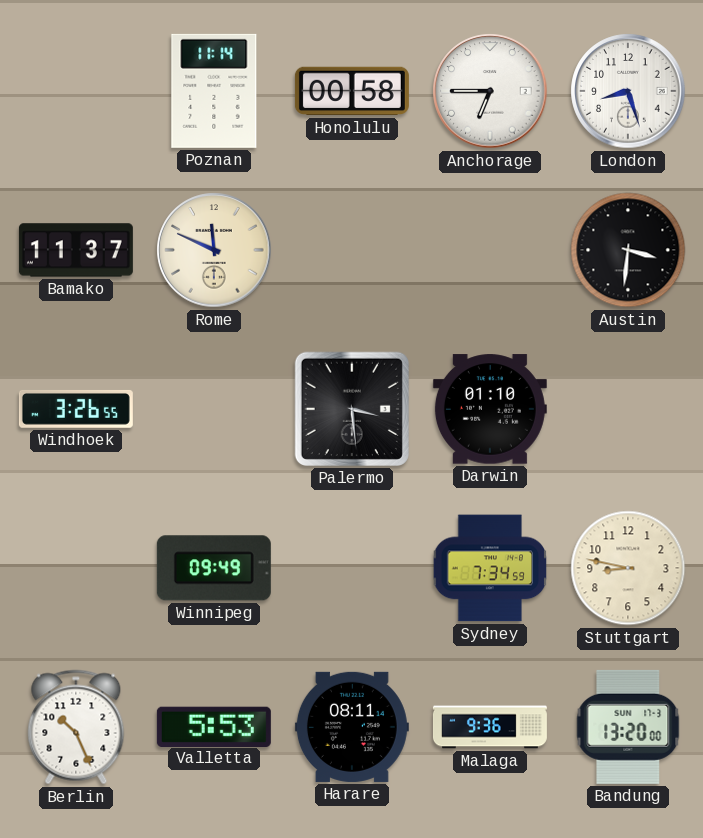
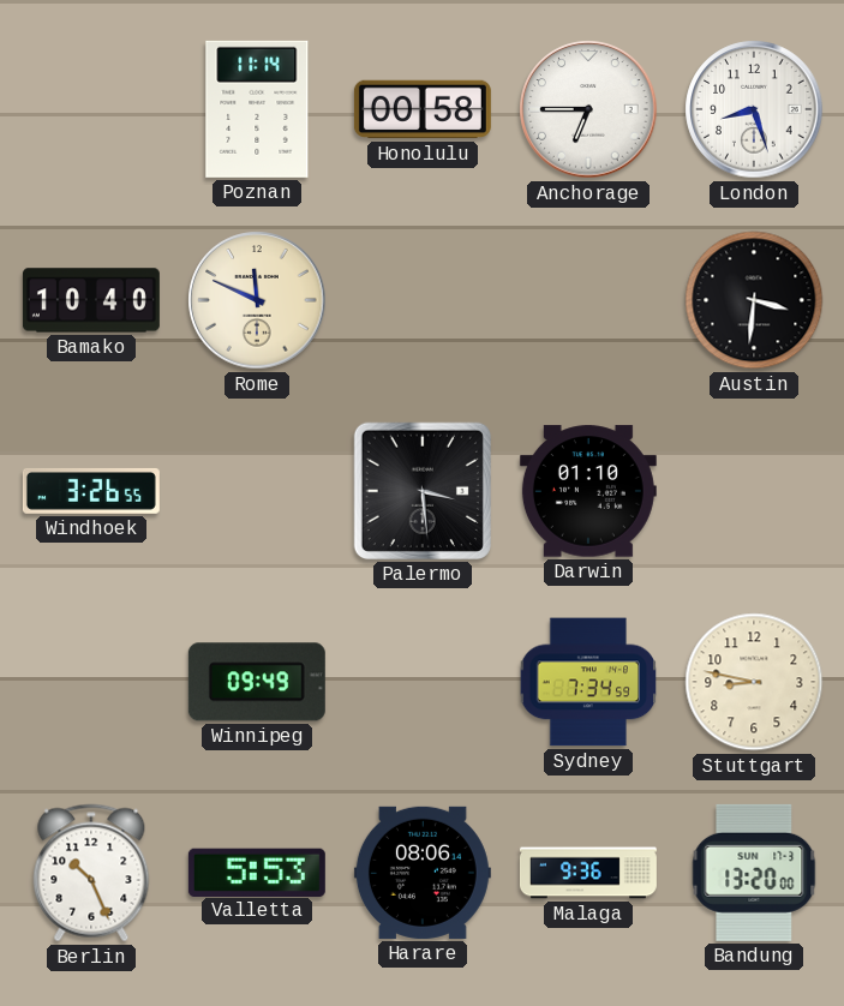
Bamako: 11:37 -> 10:40
Harare: 08:11 -> 08:06
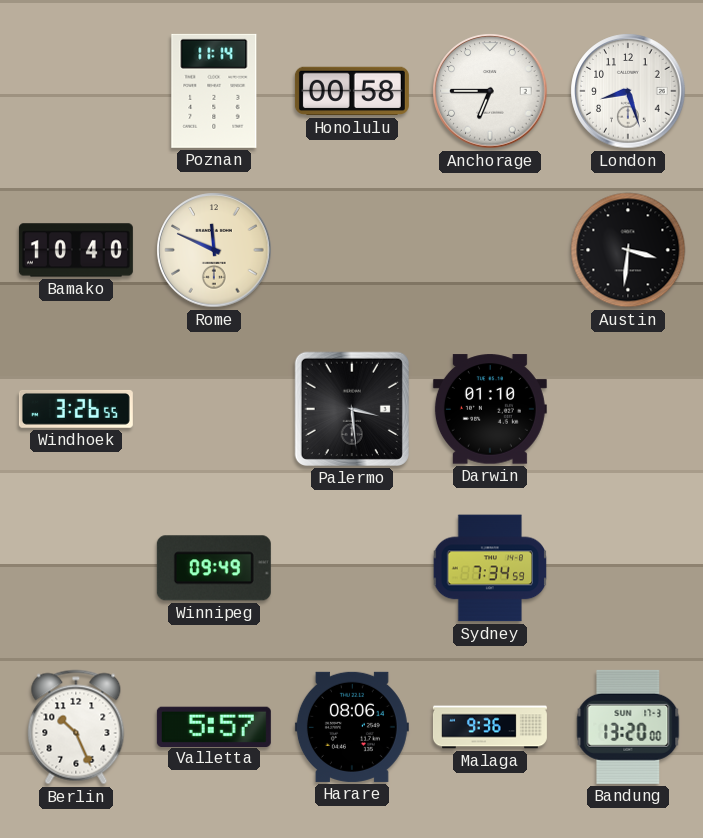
Stuttgart: 8:47 -> none
Valletta: 5:53 -> 5:57
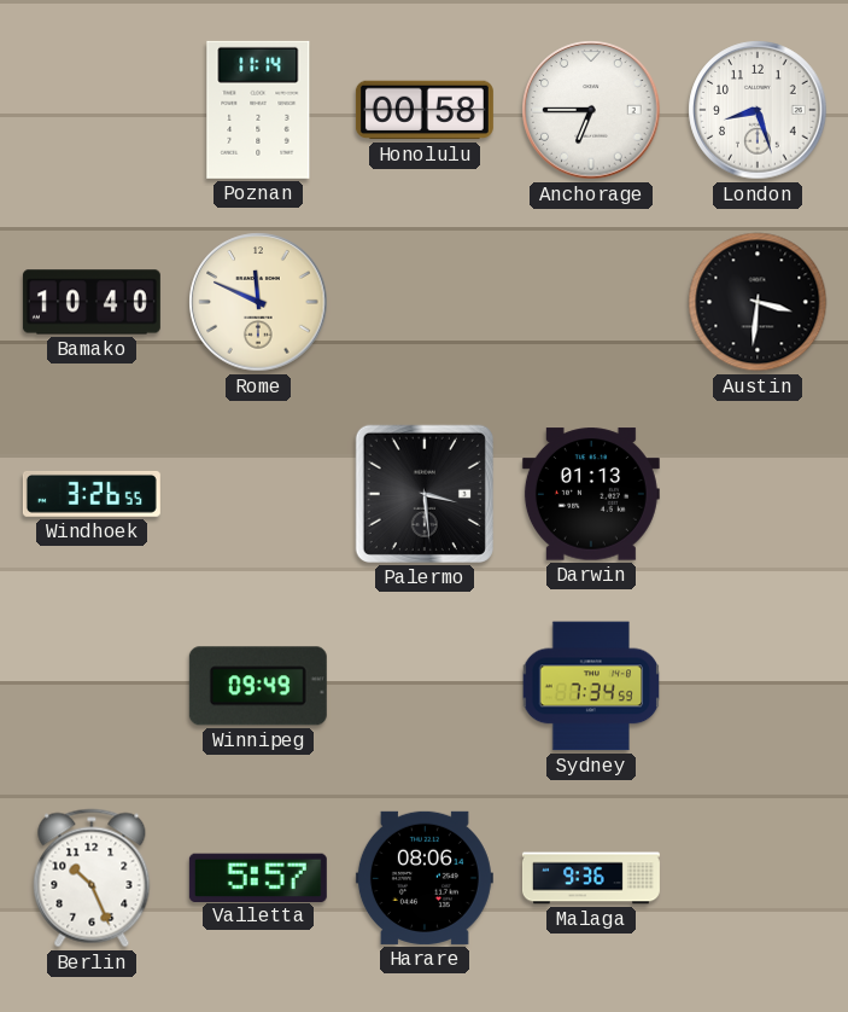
Darwin: 01:10 -> 01:13
Bandung: 13:20 -> none
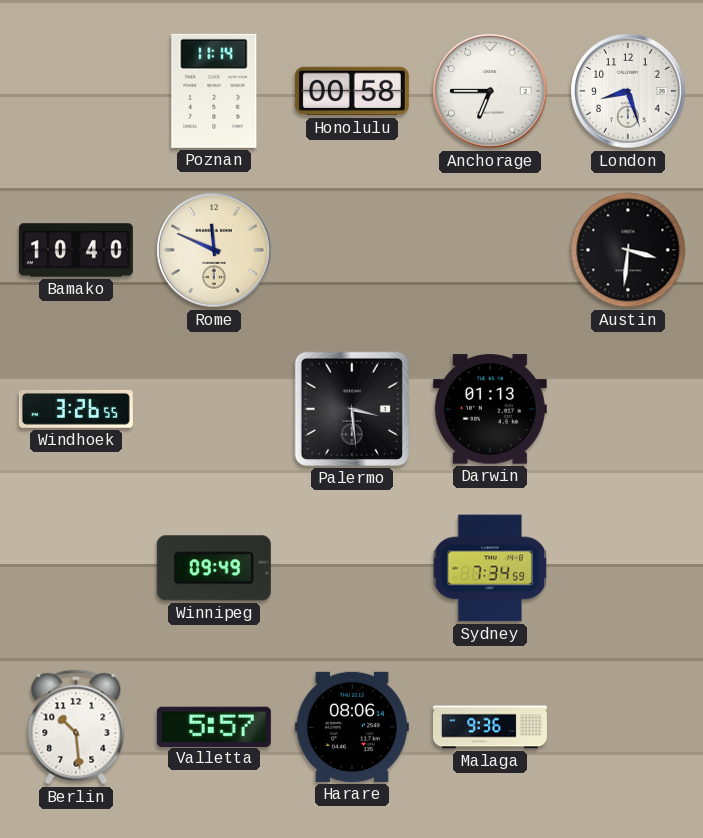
Berlin: 10:26 -> 10:29
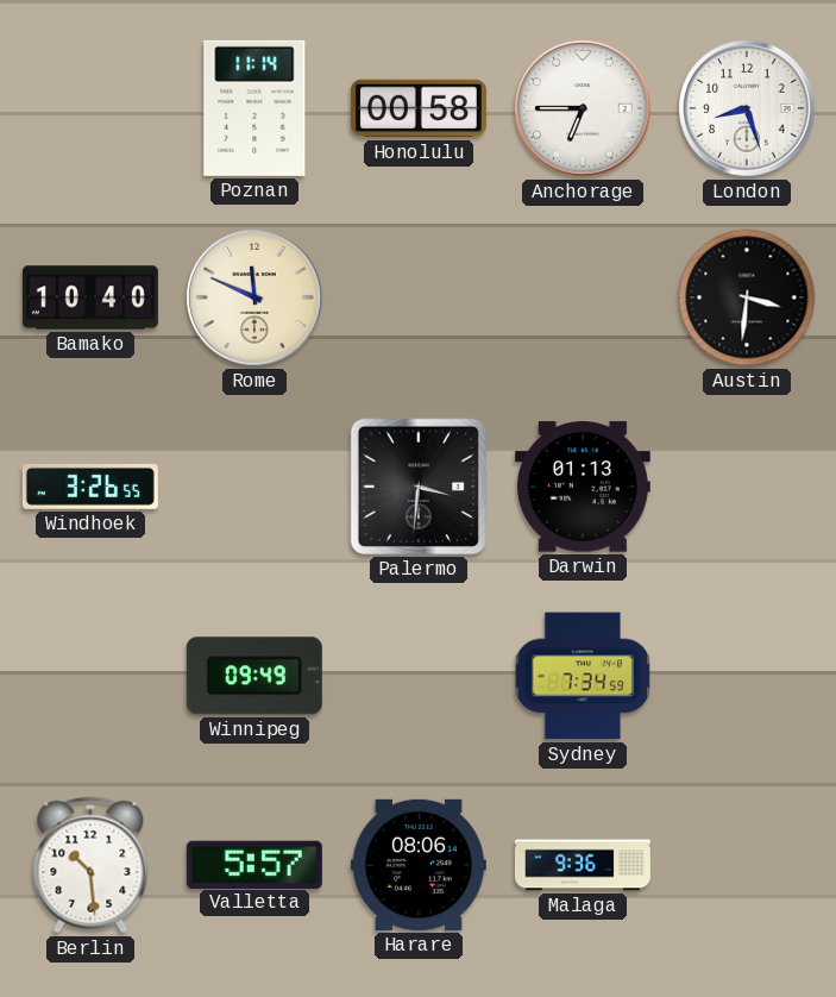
Palermo: 3:29 -> 3:31
